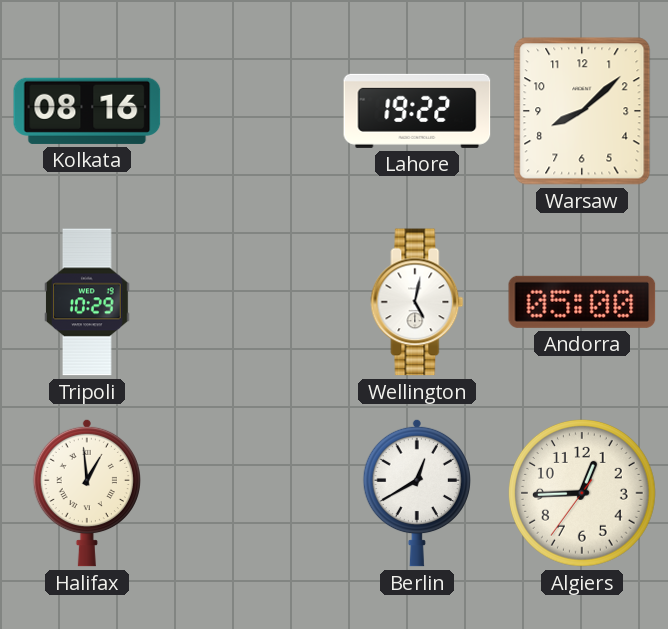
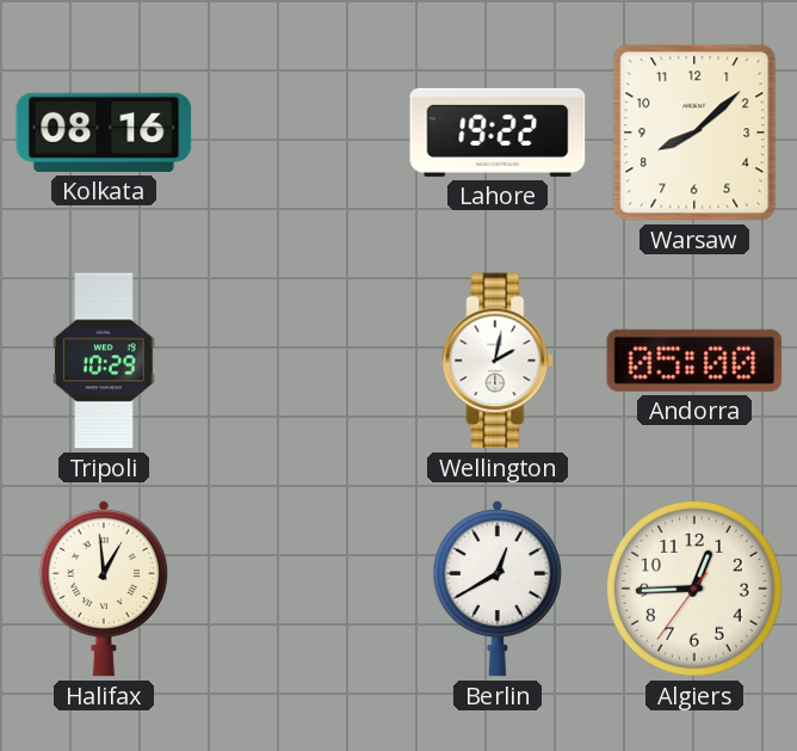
Wellington: 5:02 -> 2:02
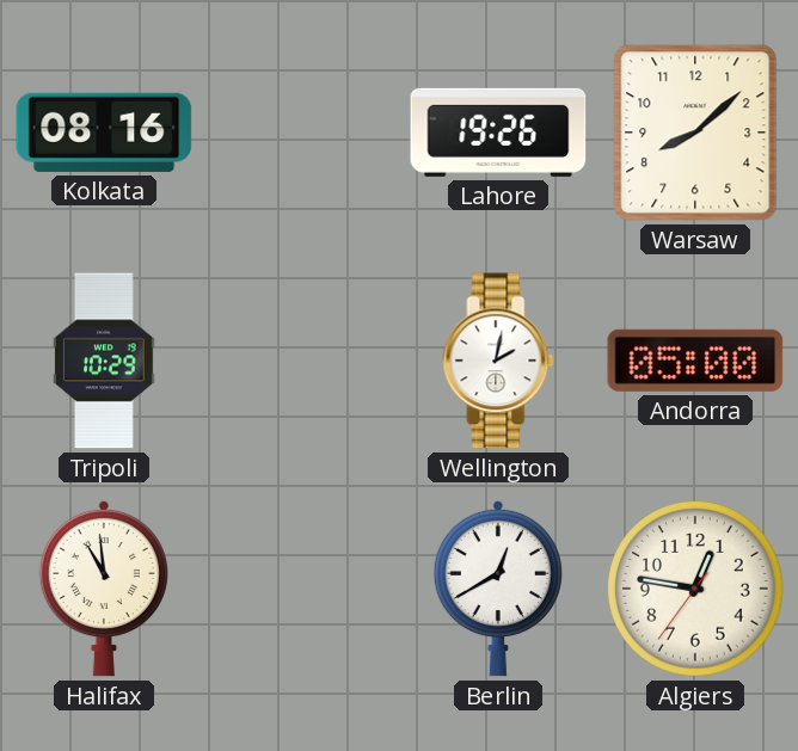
Lahore: 19:22 -> 19:26
Halifax: 12:59 -> 10:59
Algiers: 12:44 -> 12:46
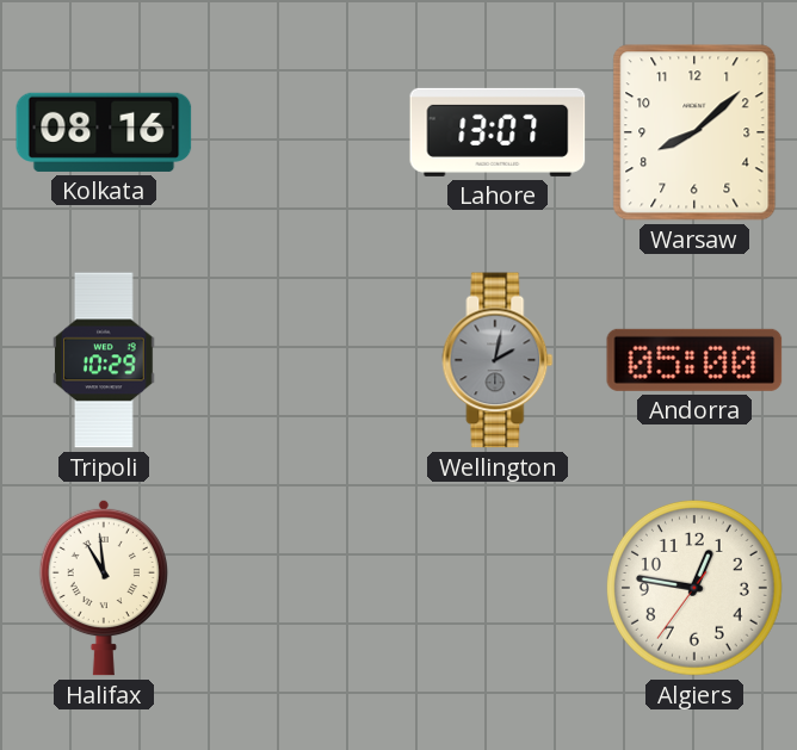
Lahore: 19:26 -> 13:07
Wellington dial: white -> grey
Berlin: 12:40 -> none
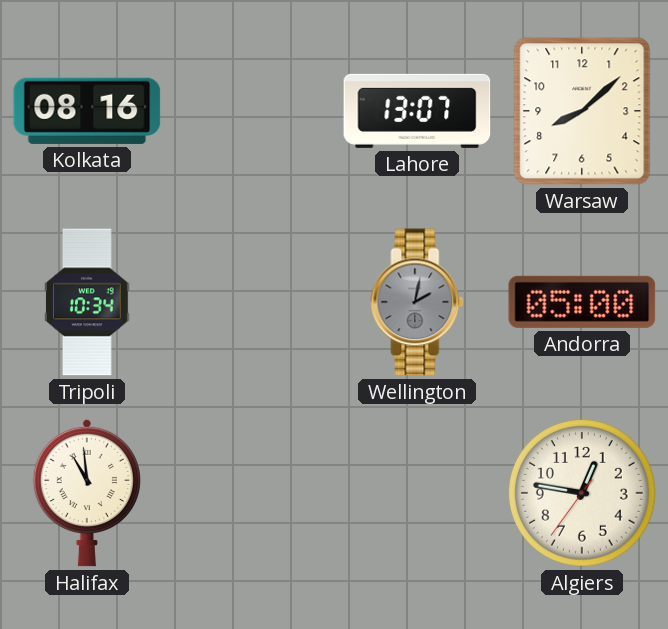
Tripoli: 10:29 -> 10:34
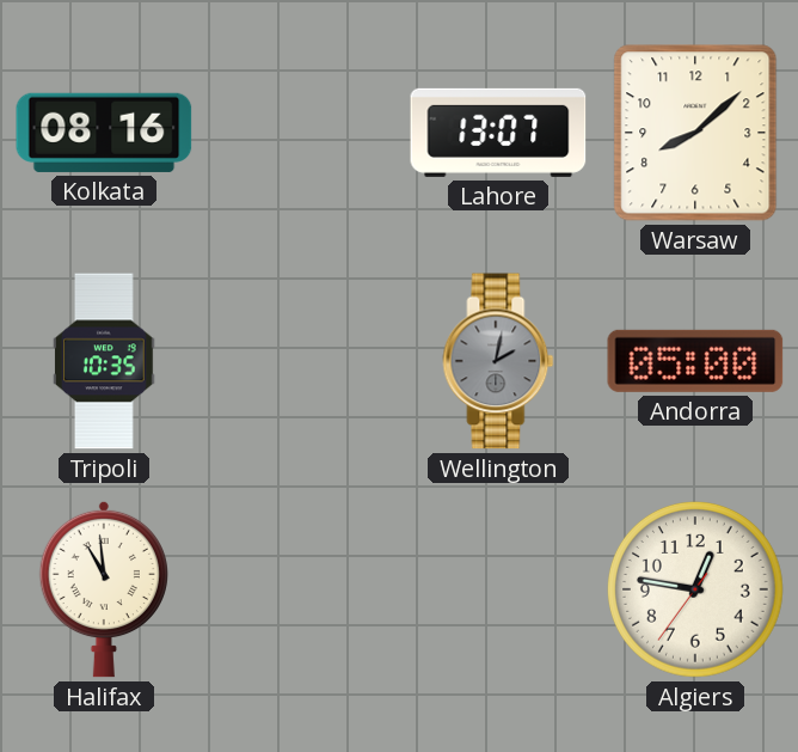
Tripoli: 10:34 -> 10:35
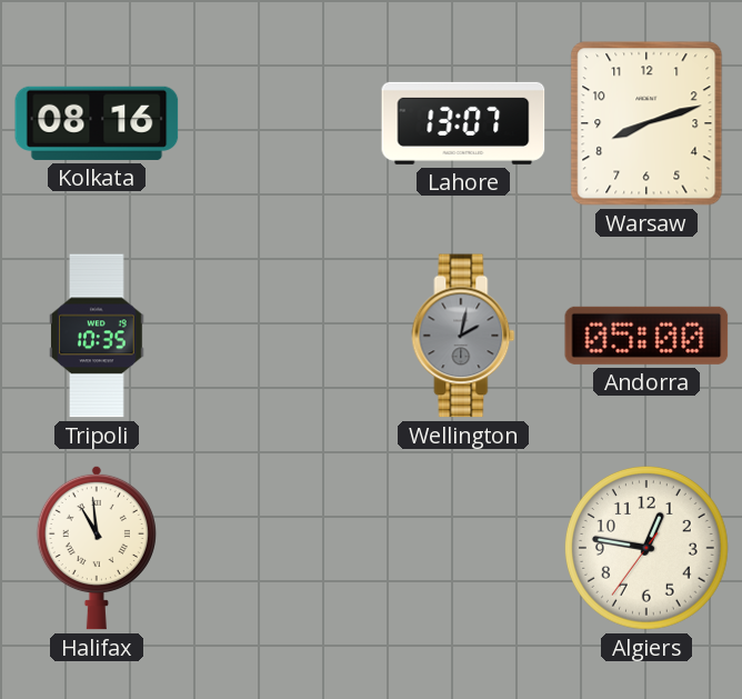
Warsaw: 8:08 -> 8:12
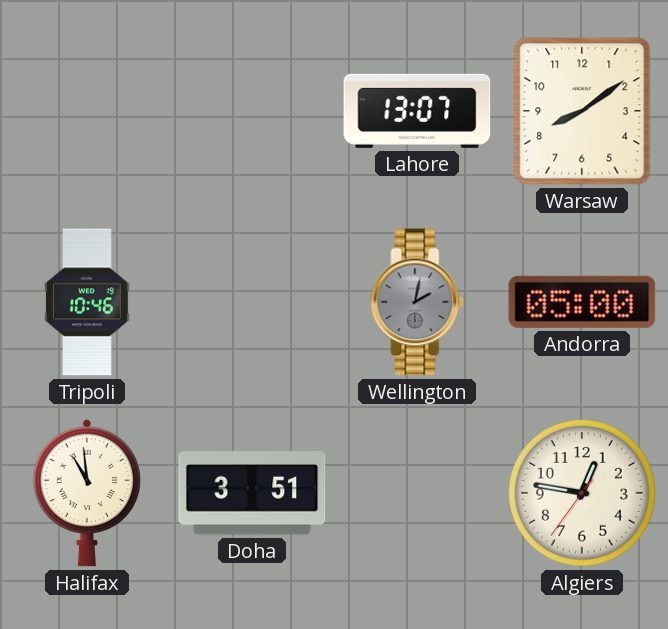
Kolkata: 08:16 -> none
Warsaw: 8:12 -> 8:09
Tripoli: 10:35 -> 10:46
Doha: none -> 3:51
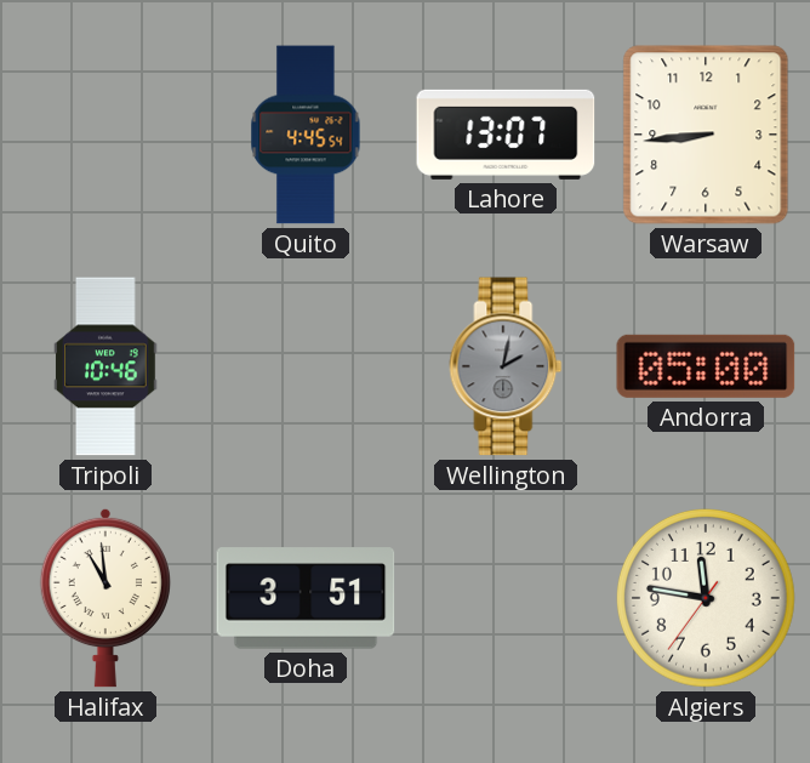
Quito: none -> 4:45
Warsaw: 8:09 -> 8:44
Algiers: 12:46 -> 11:46
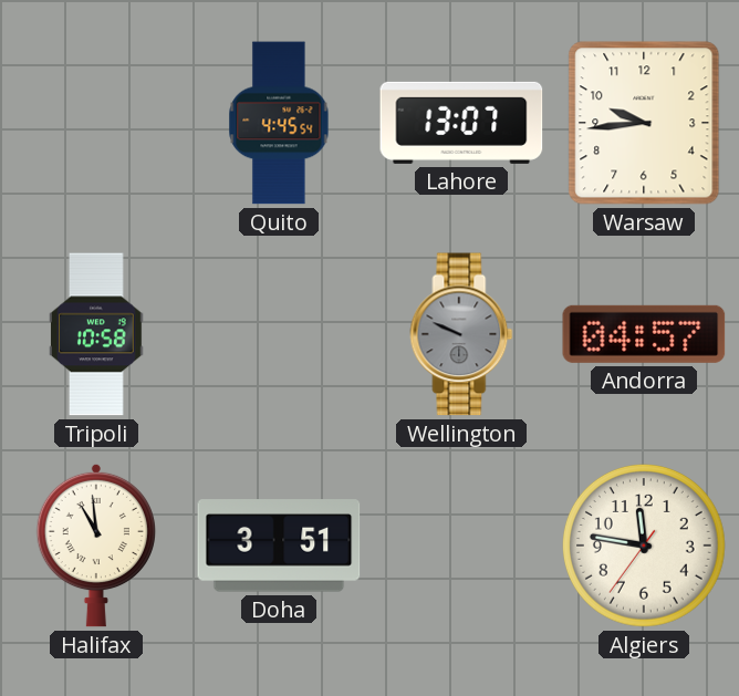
Warsaw: 8:44 -> 9:44
Tripoli: 10:46 -> 10:58
Wellington: 2:02 -> 9:49
Andorra: 05:00 -> 04:57
